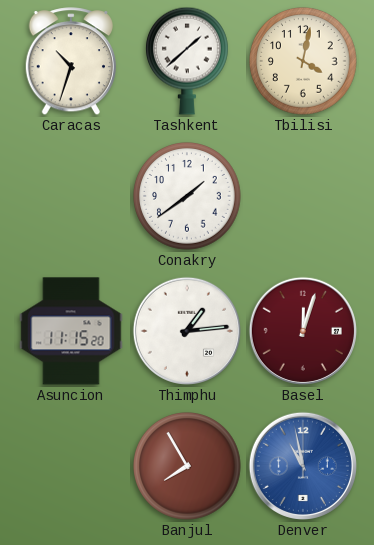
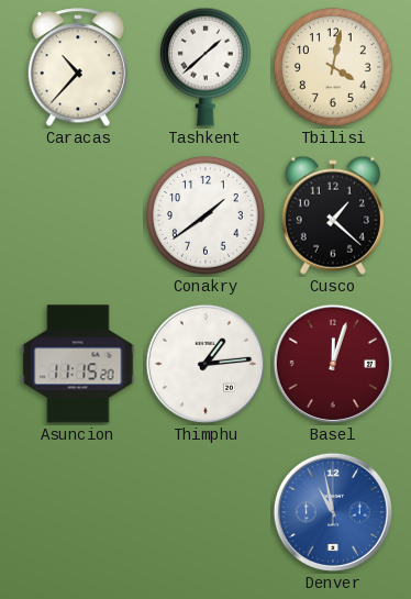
Caracas: 10:33 -> 10:37
Cusco: none -> 1:22
Banjul: 7:55 -> none
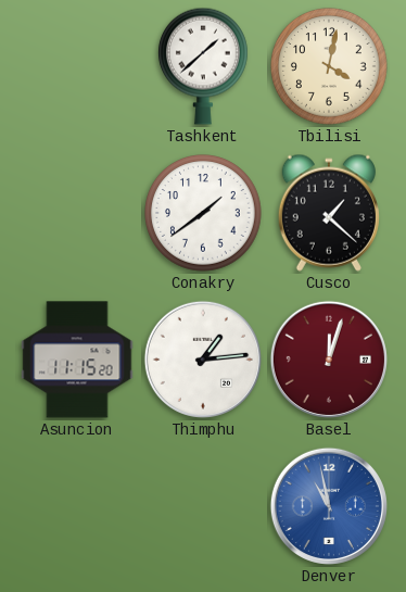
Caracas: 10:37 -> none
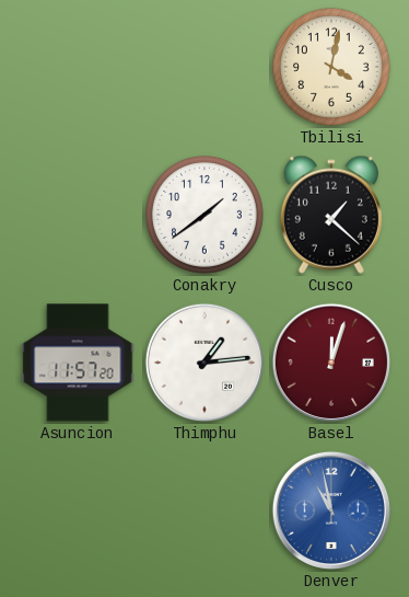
Tashkent: 1:38 -> none
Asuncion: 11:15 -> 11:57
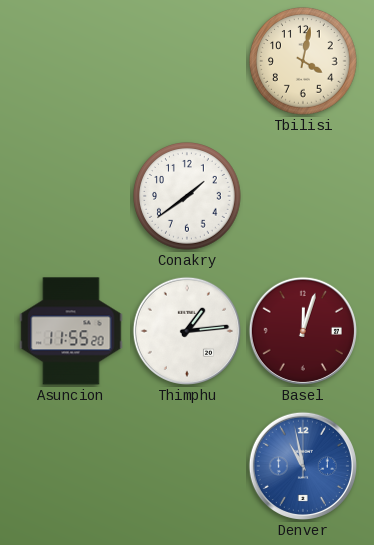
Cusco: 1:22 -> none
Asuncion: 11:57 -> 11:55
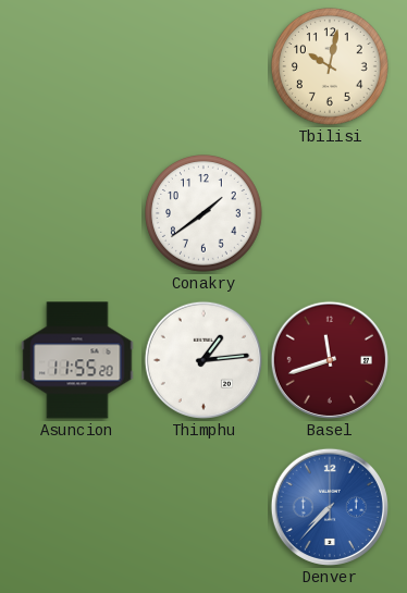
Tbilisi: 4:02 -> 10:02
Basel: 12:03 -> 11:42
Denver: 10:58 -> 7:37
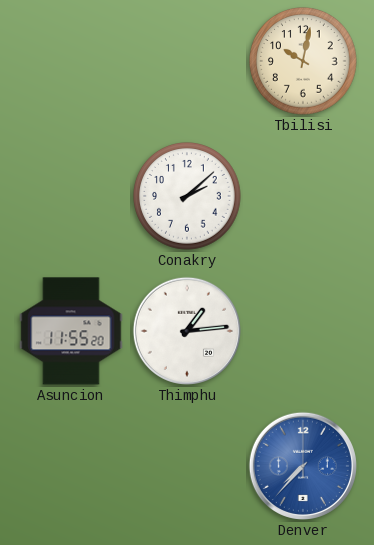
Conakry: 1:39 -> 2:08
Basel: 11:42 -> none
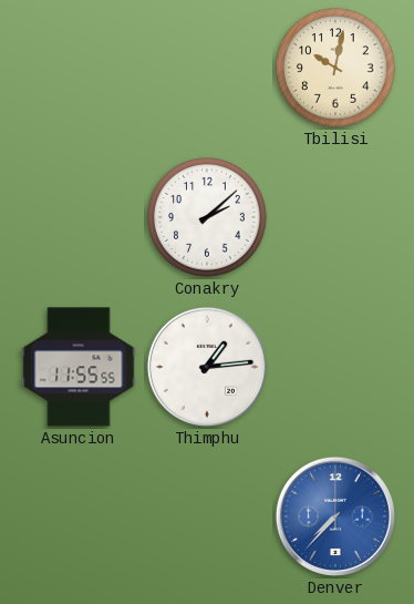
Asuncion: 11:55:20 -> 11:55:55
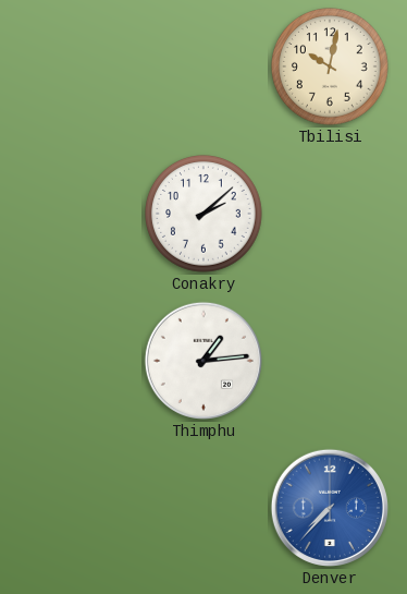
Asuncion: 11:55 -> none
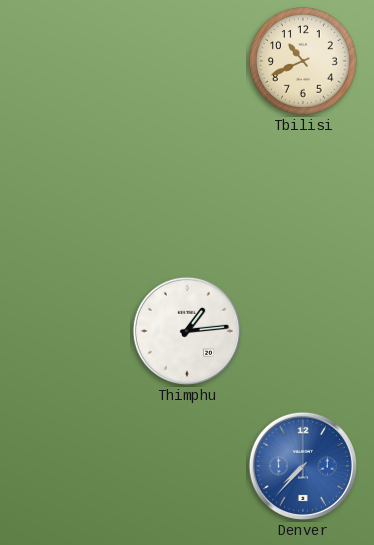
Tbilisi: 10:02 -> 10:41
Conakry: 2:08 -> none
